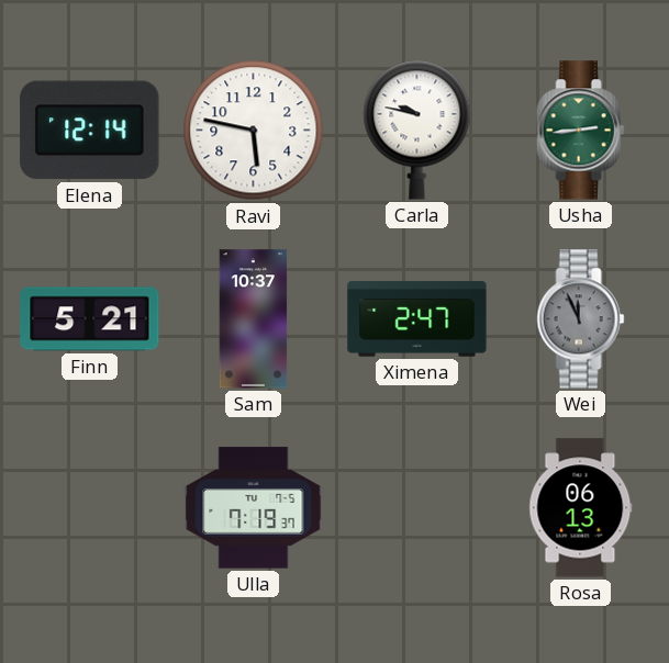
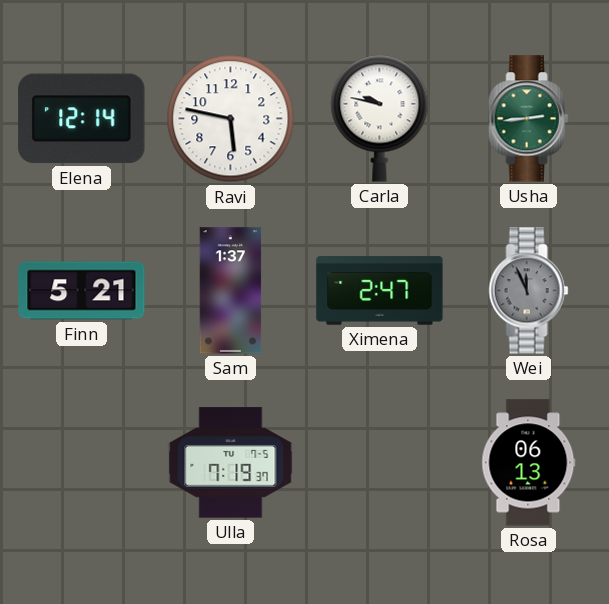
Sam: 10:37 -> 1:37
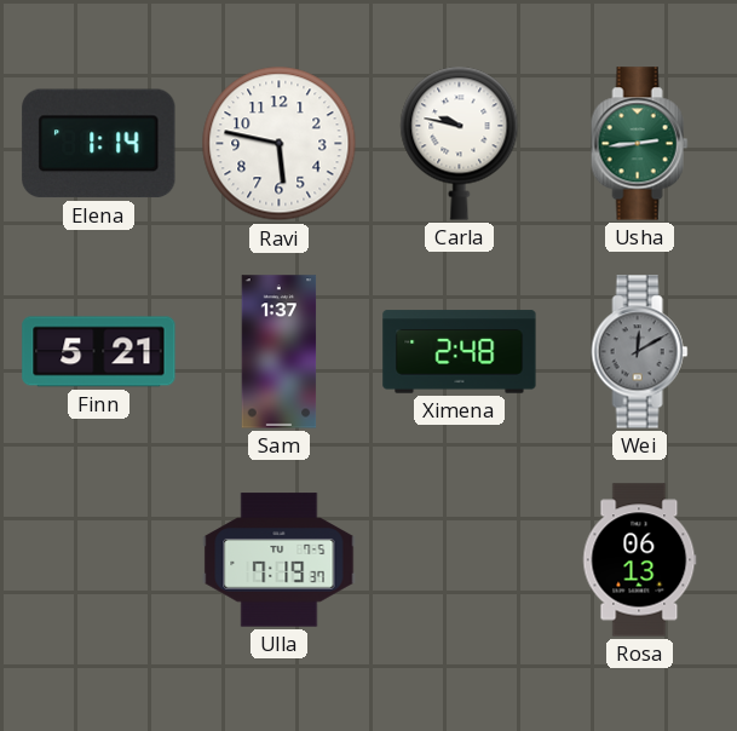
Elena: 12:14 -> 1:14
Ximena: 2:47 -> 2:48
Wei: 11:56 -> 12:10
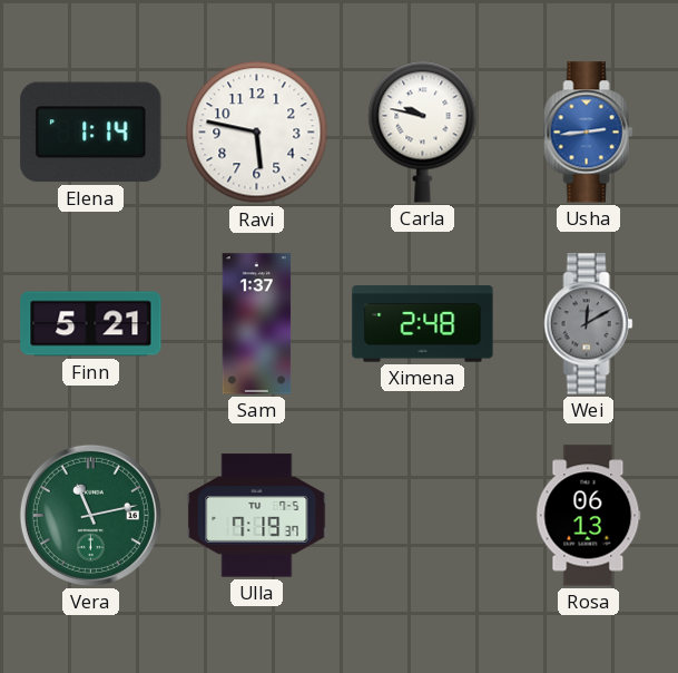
Usha dial: green -> blue
Vera: none -> 11:13
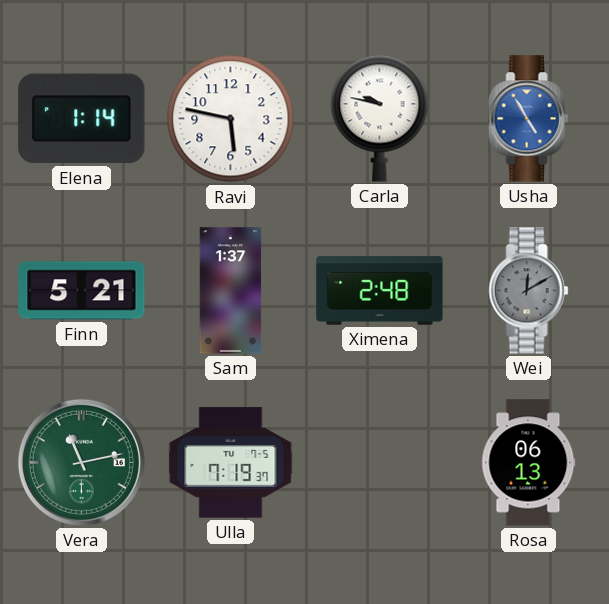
Usha: 2:44 -> 4:55
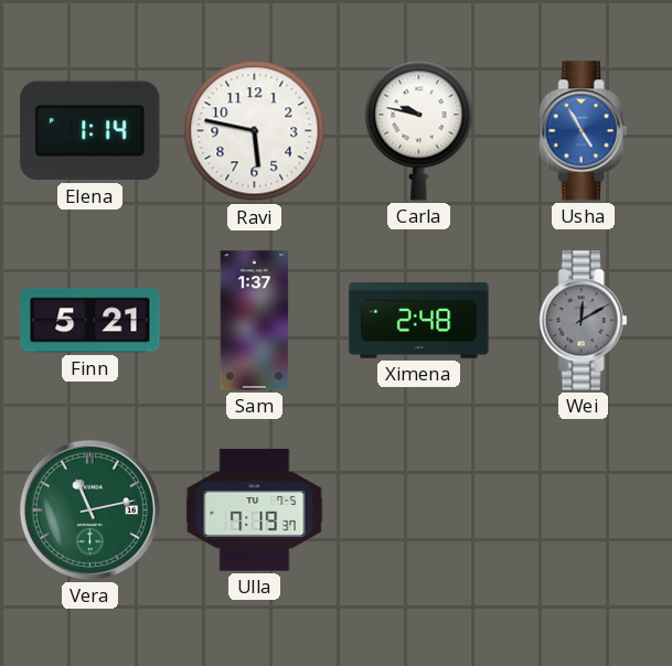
Rosa: 06:13 -> none
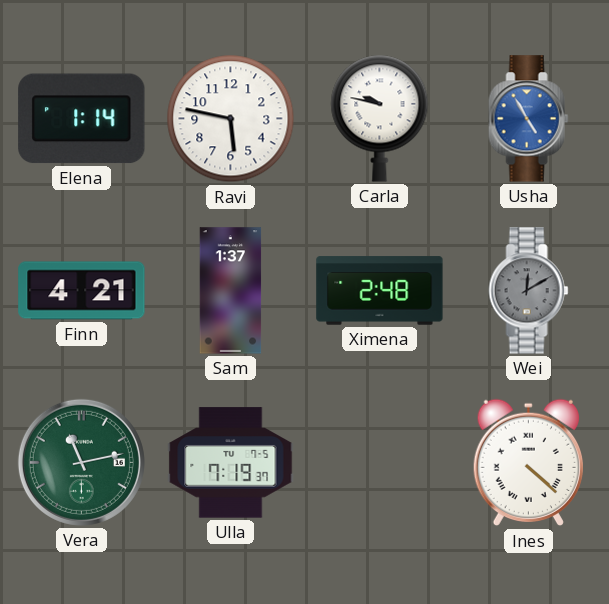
Finn: 5:21 -> 4:21
Ines: none -> 4:22
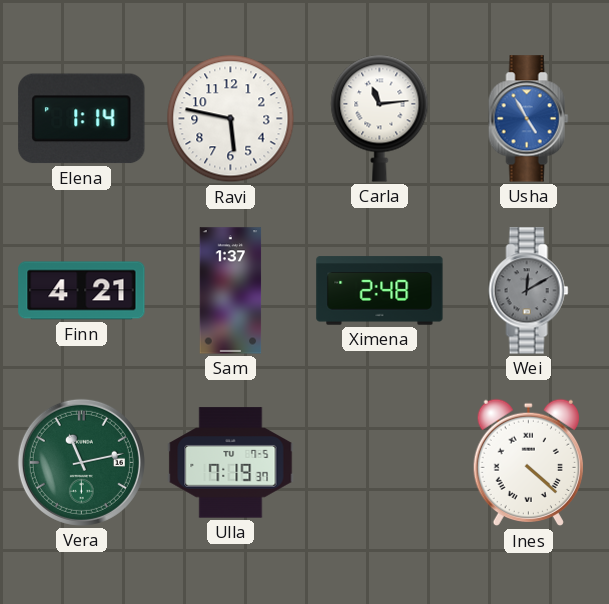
Carla: 9:47 -> 11:14
